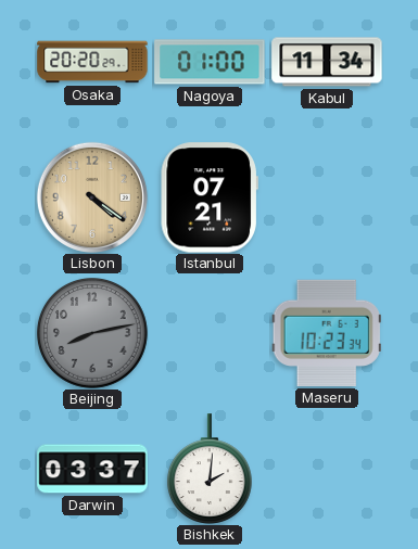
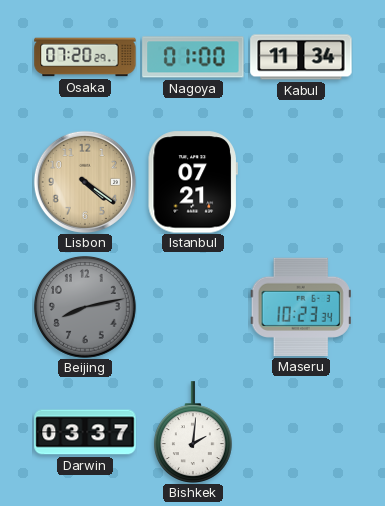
Osaka: 20:20 -> 07:20
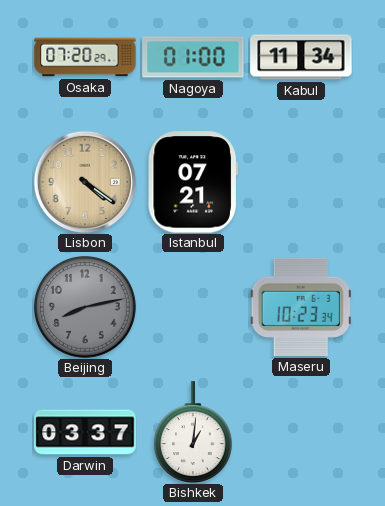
Bishkek: 2:01 -> 1:01
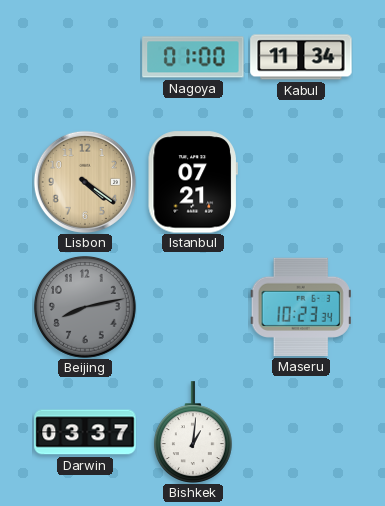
Osaka: 07:20 -> none
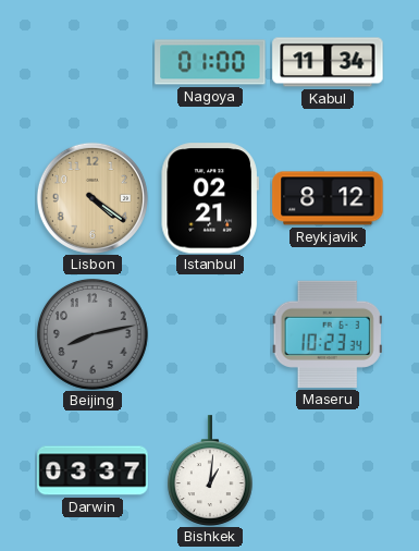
Istanbul: 07:21 -> 02:21
Reykjavik: none -> 8:12
